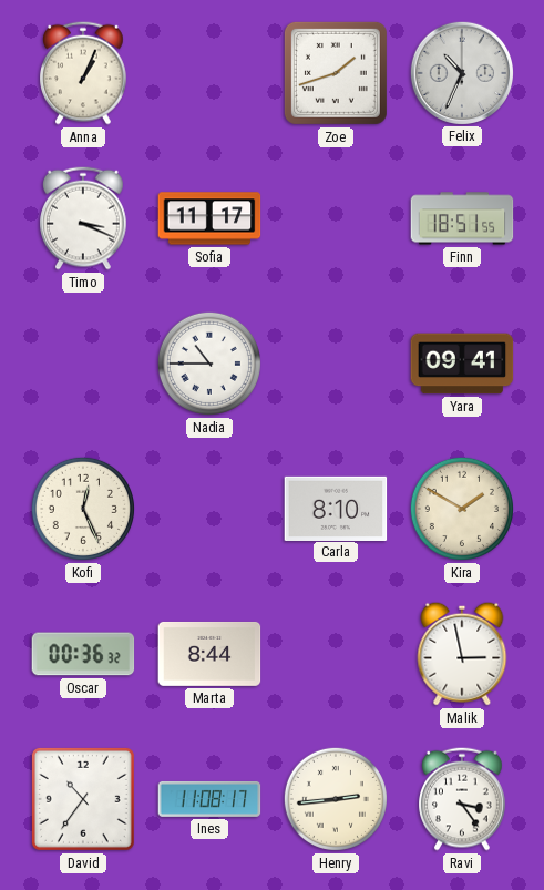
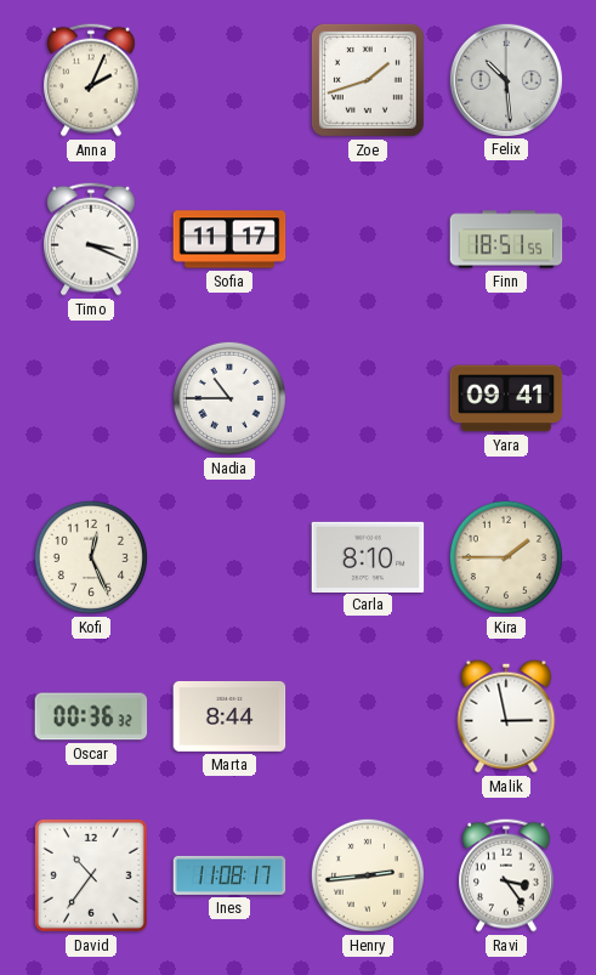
Anna: 1:04 -> 2:04
Felix: 10:34 -> 10:29
Kira: 1:50 -> 1:45
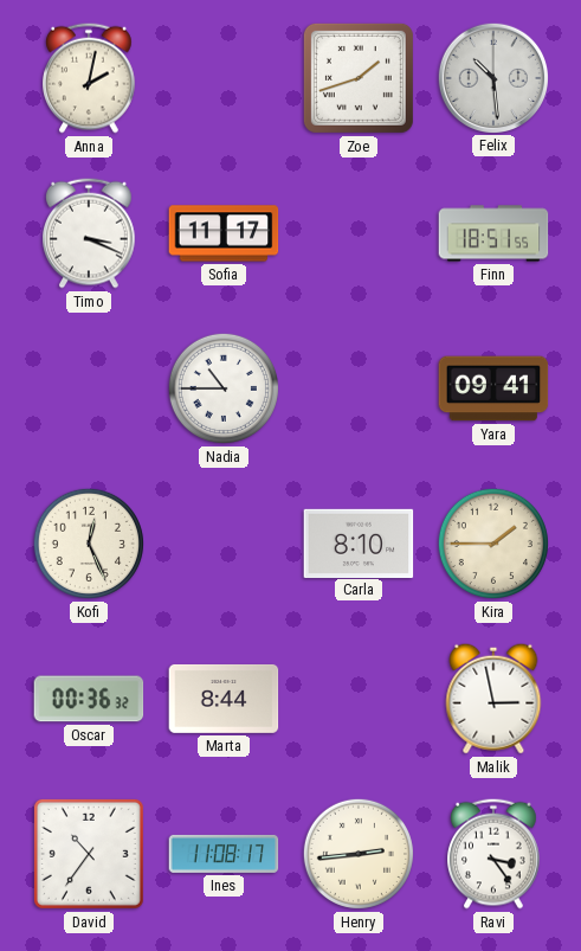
Anna: 2:04 -> 2:02
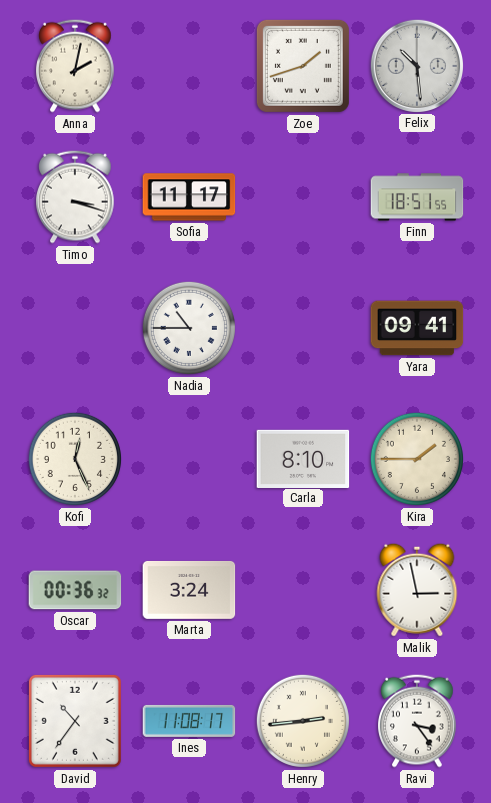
Timo: 3:19 -> 3:18
Marta: 8:44 -> 3:24
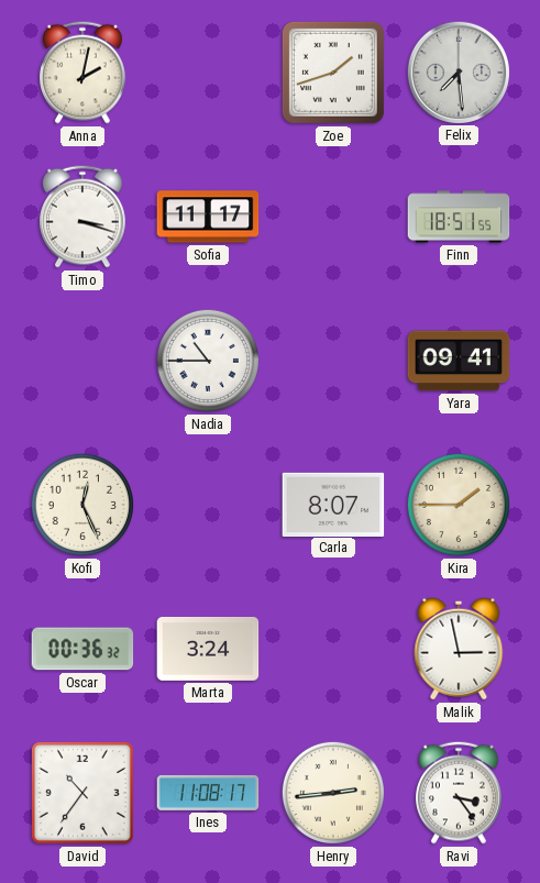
Felix: 10:29 -> 7:29
Carla: 8:10 -> 8:07
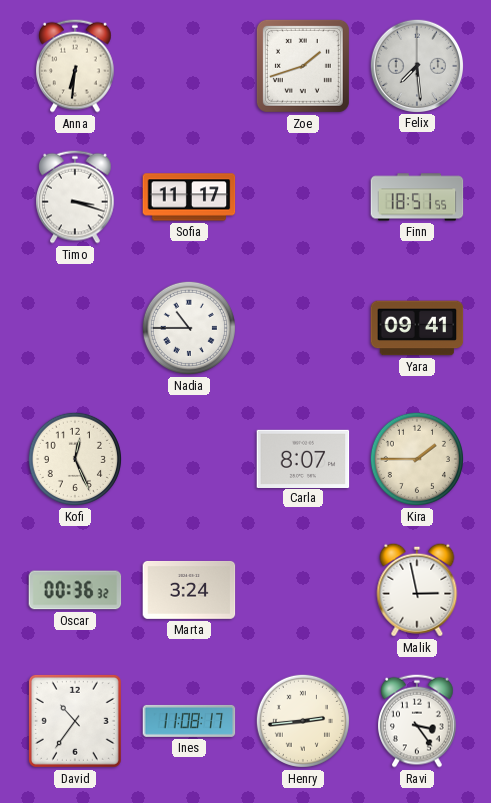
Anna: 2:02 -> 6:31
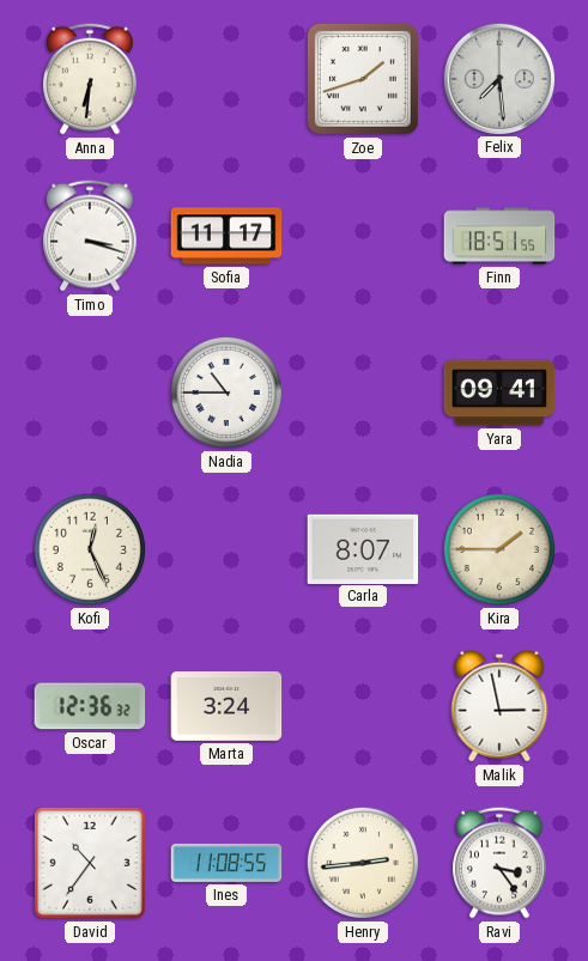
Oscar: 00:36 -> 12:36
Ines: 11:08:17 -> 11:08:55
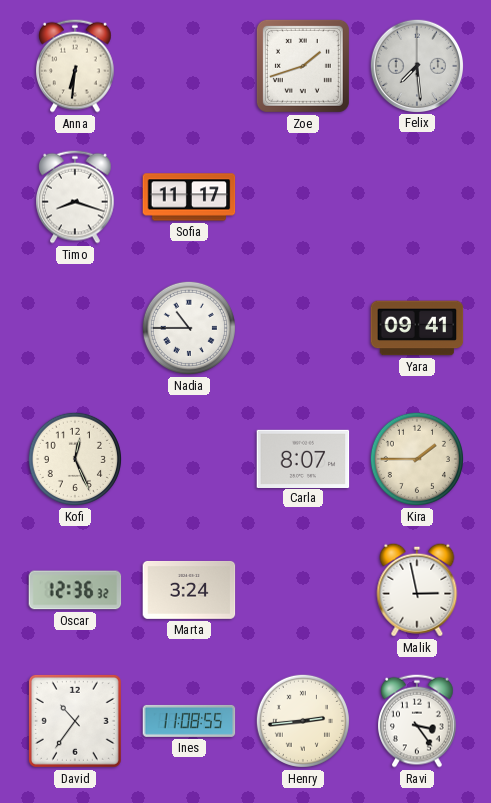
Timo: 3:18 -> 8:18
Finn: 18:51 -> none
